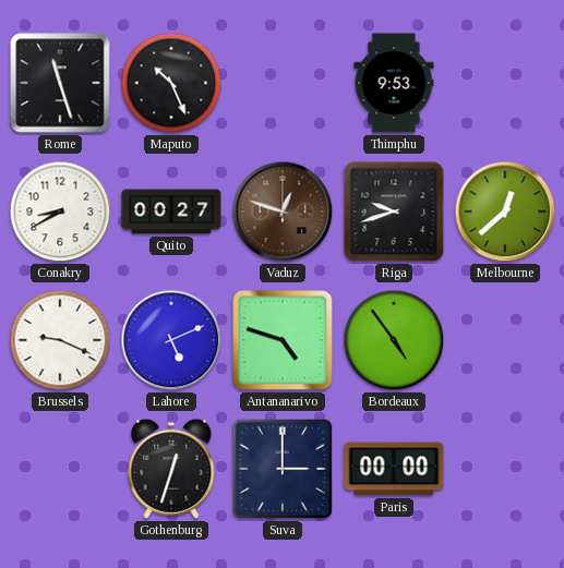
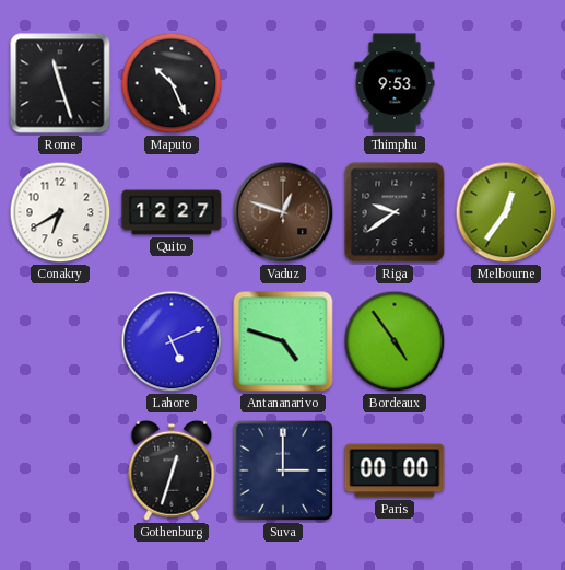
Conakry: 8:40 -> 6:40
Quito: 00:27 -> 12:27
Riga: 9:42 -> 9:39
Melbourne: 12:38 -> 12:36
Brussels: 9:19 -> none
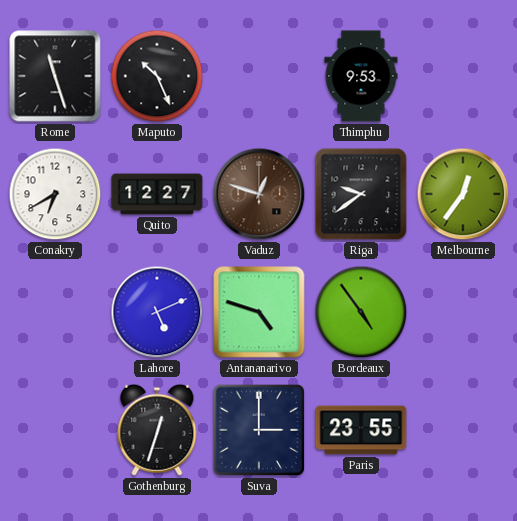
Paris: 00:00 -> 23:55
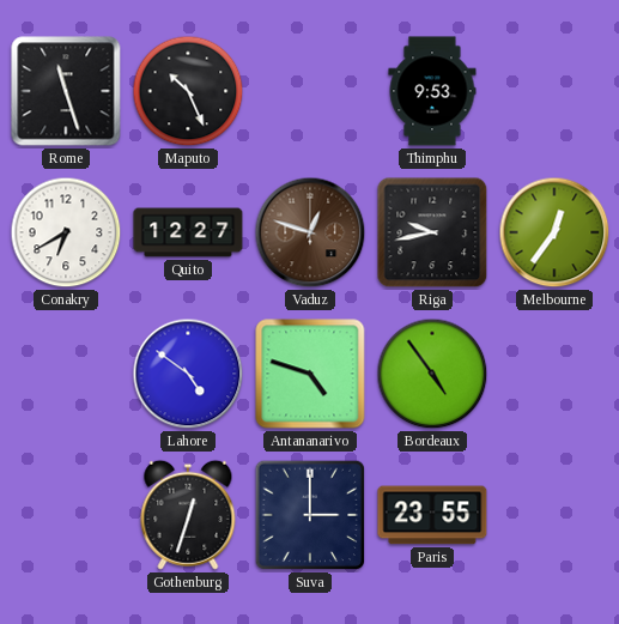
Riga: 9:39 -> 9:43
Lahore: 5:11 -> 4:51
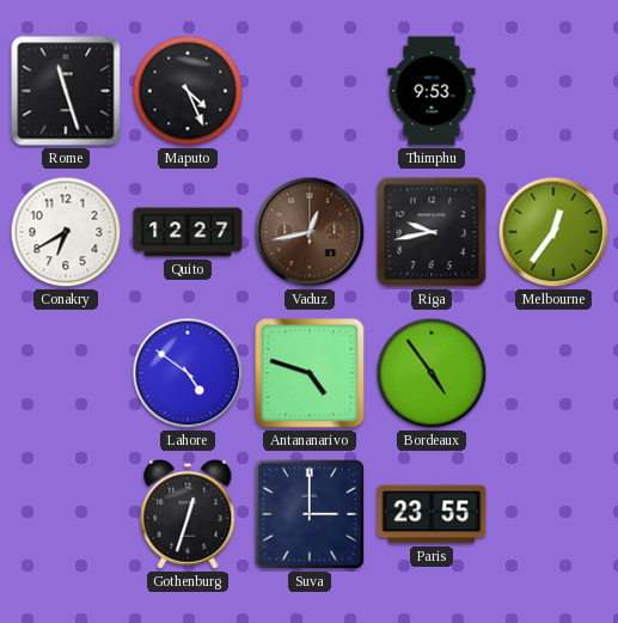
Maputo: 10:26 -> 4:26
Vaduz: 12:48 -> 12:43
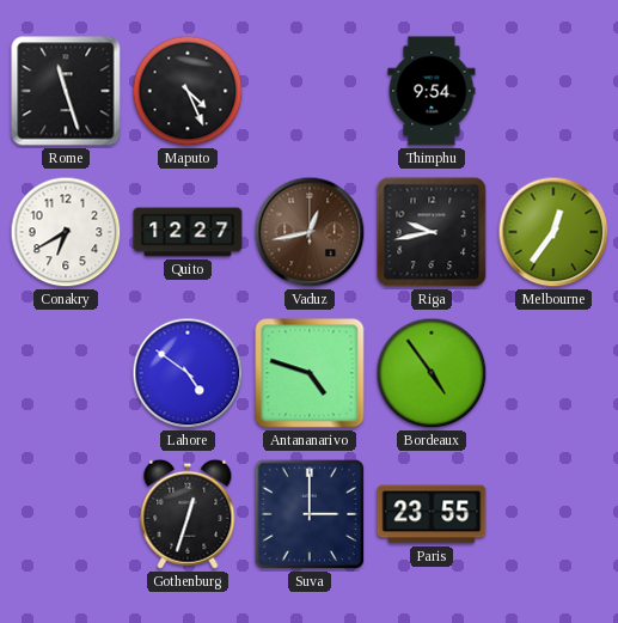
Thimphu: 9:53 -> 9:54
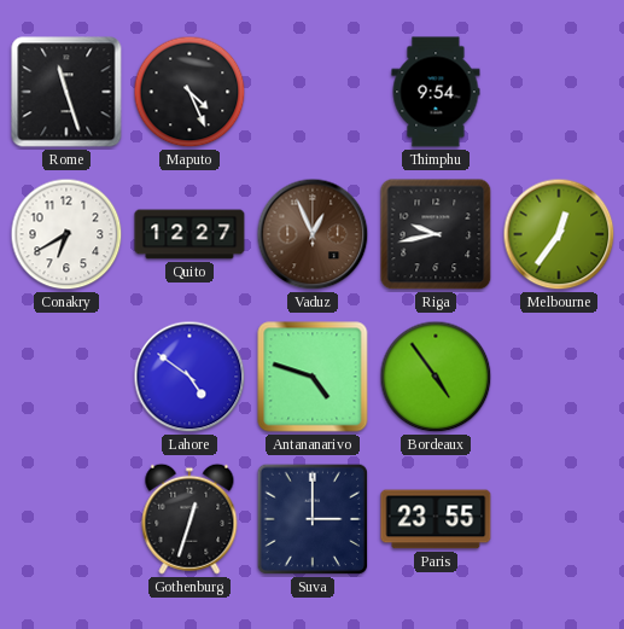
Vaduz: 12:43 -> 12:56
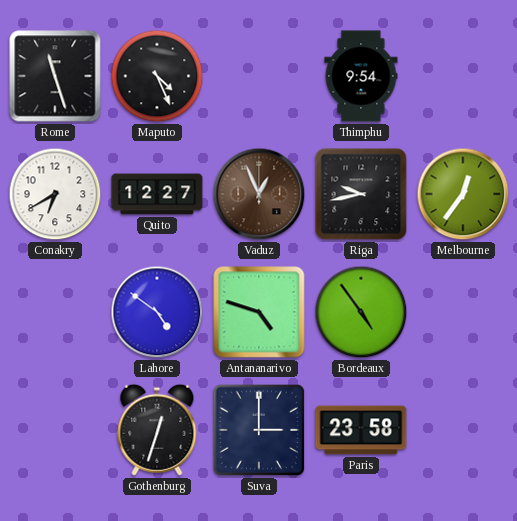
Paris: 23:55 -> 23:58
